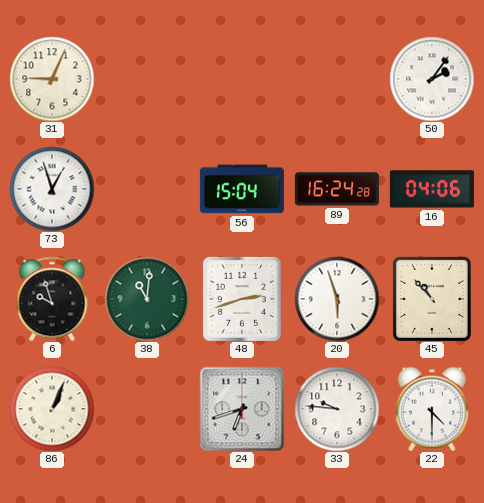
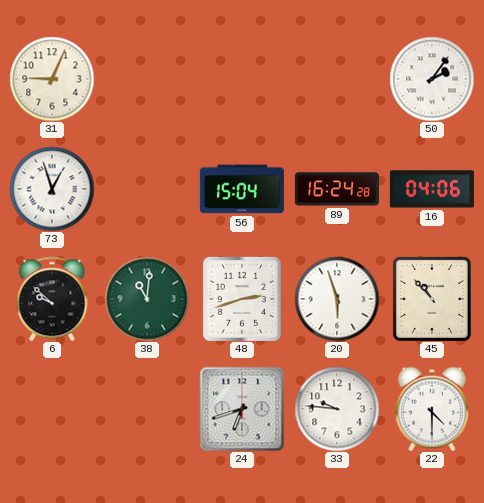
6: 9:57 -> 9:52
86: 1:04 -> none
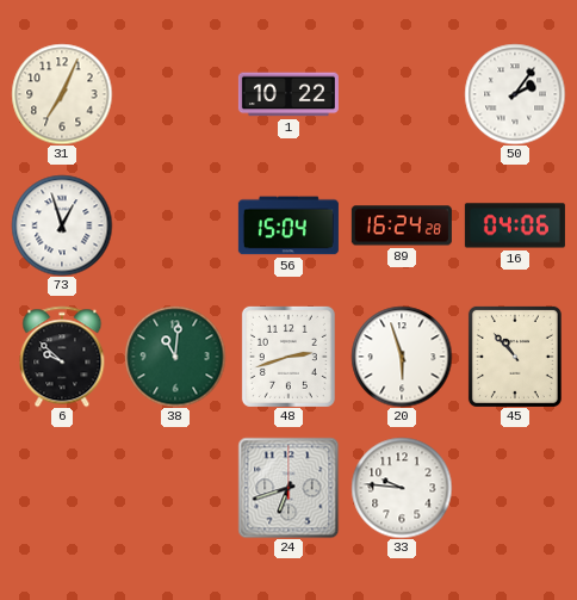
31: 9:04 -> 7:04
1: none -> 10:22
22: 4:30 -> none
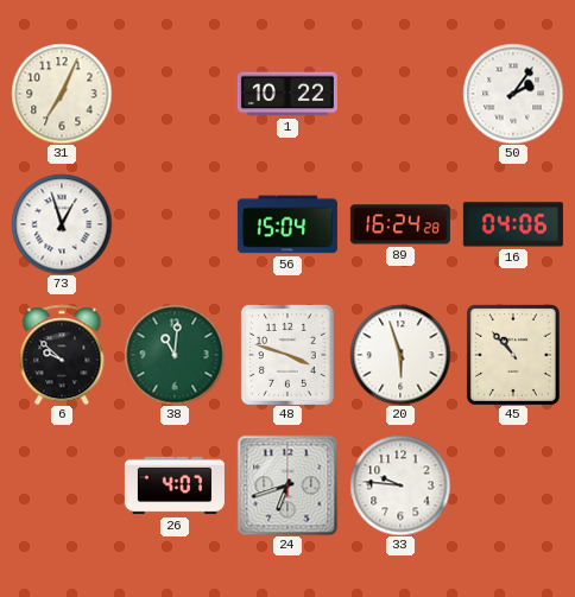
48: 2:42 -> 3:48
26: none -> 4:07
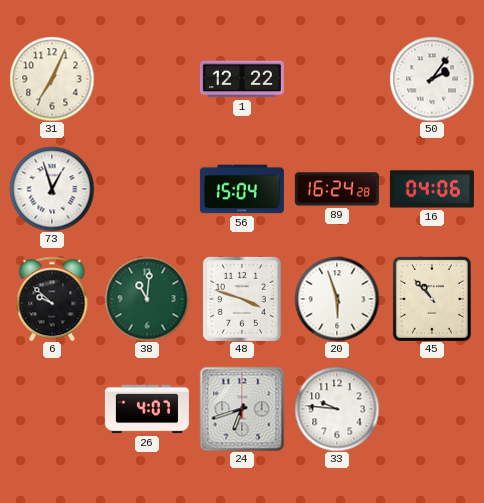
1: 10:22 -> 12:22
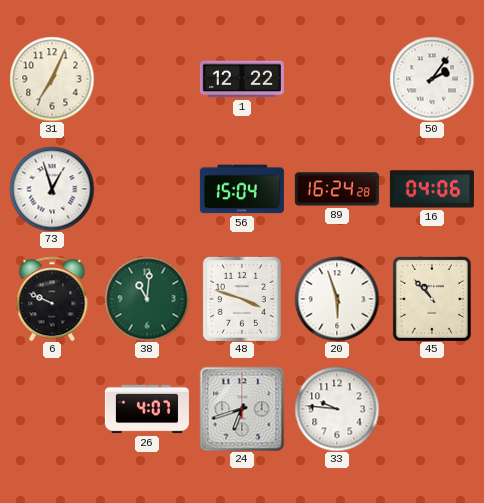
6: 9:52 -> 9:49
